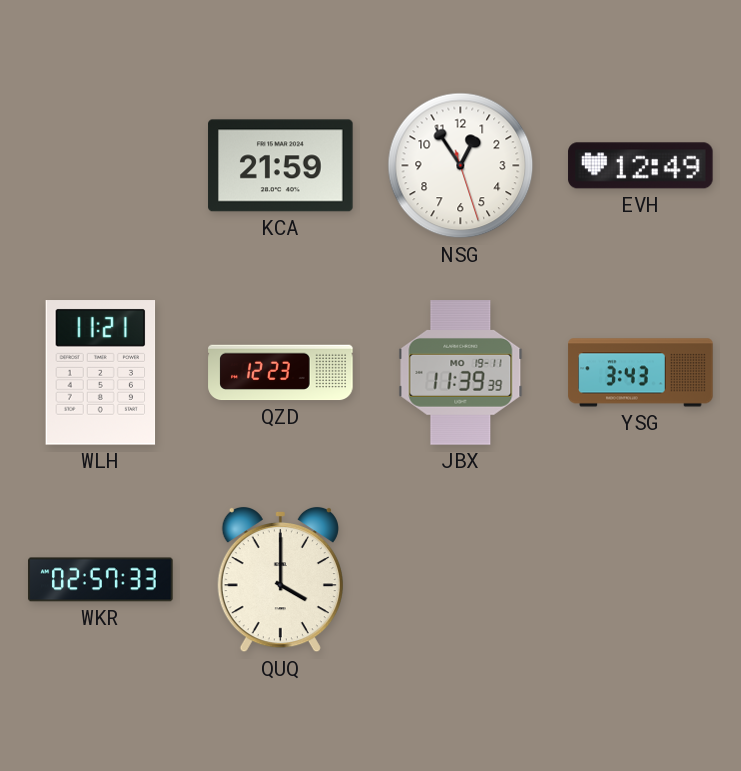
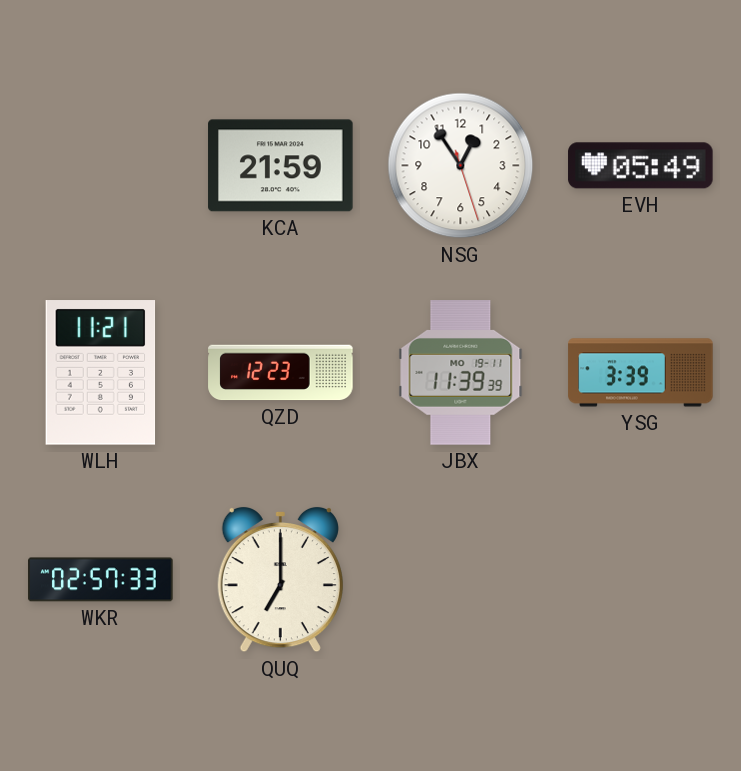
EVH: 12:49 -> 05:49
YSG: 3:43 -> 3:39
QUQ: 4:00 -> 7:00
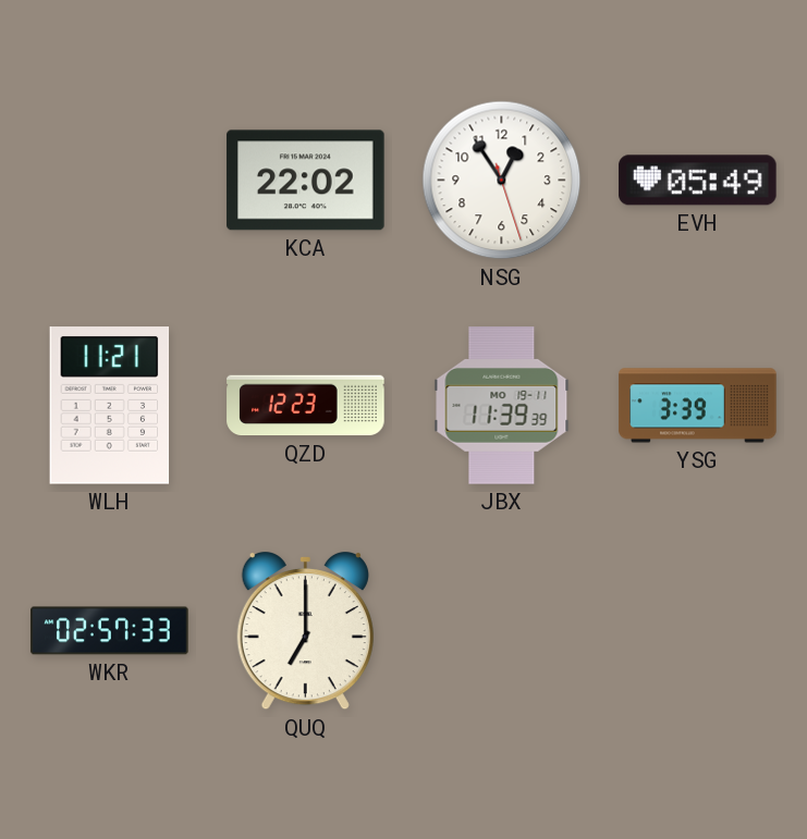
KCA: 21:59 -> 22:02
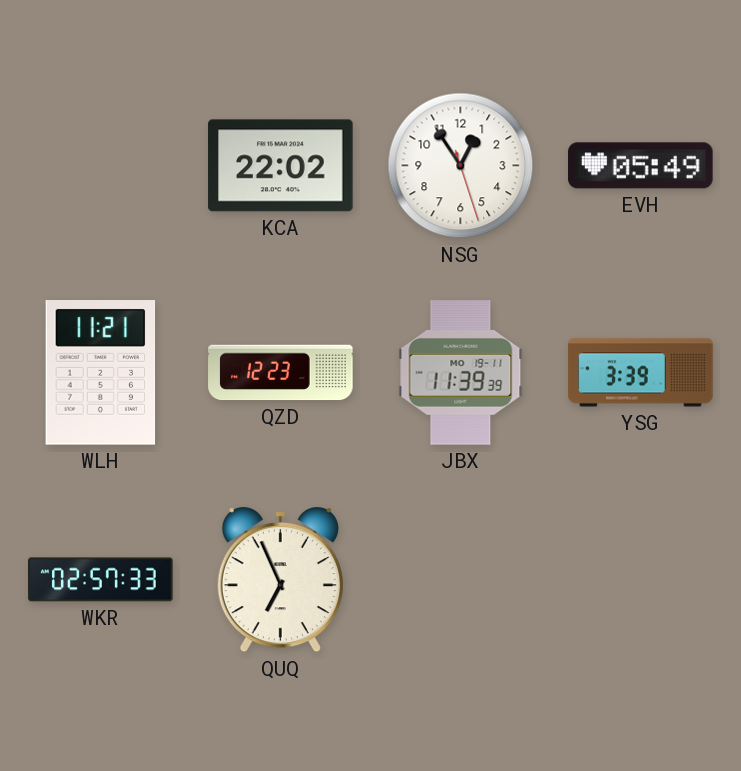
QUQ: 7:00 -> 6:56
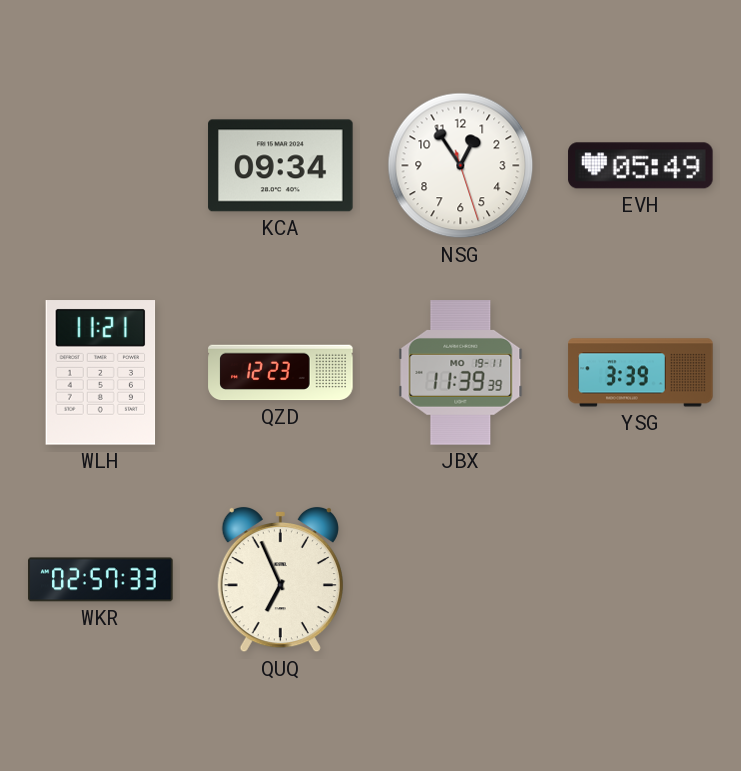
KCA: 22:02 -> 09:34
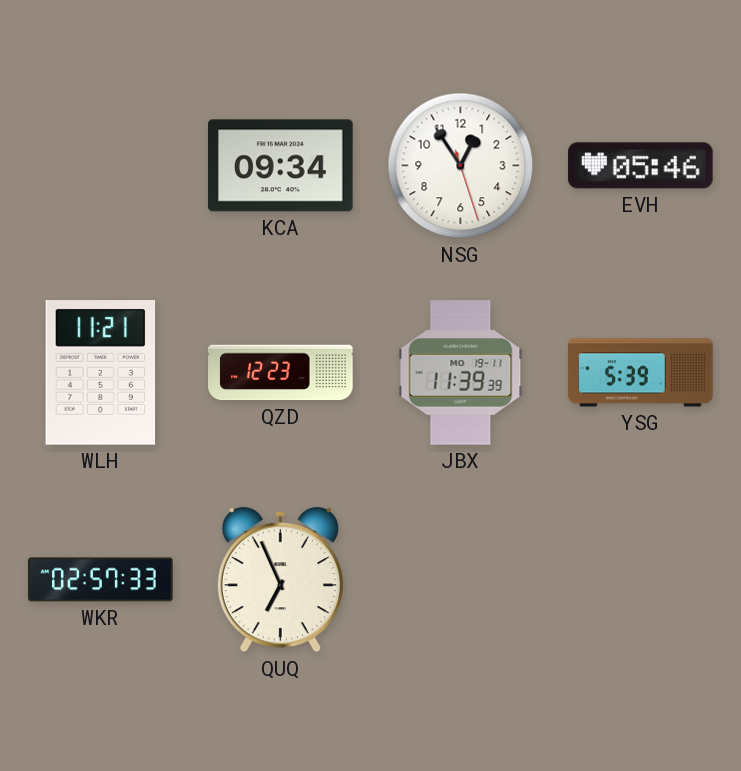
EVH: 05:49 -> 05:46
YSG: 3:39 -> 5:39
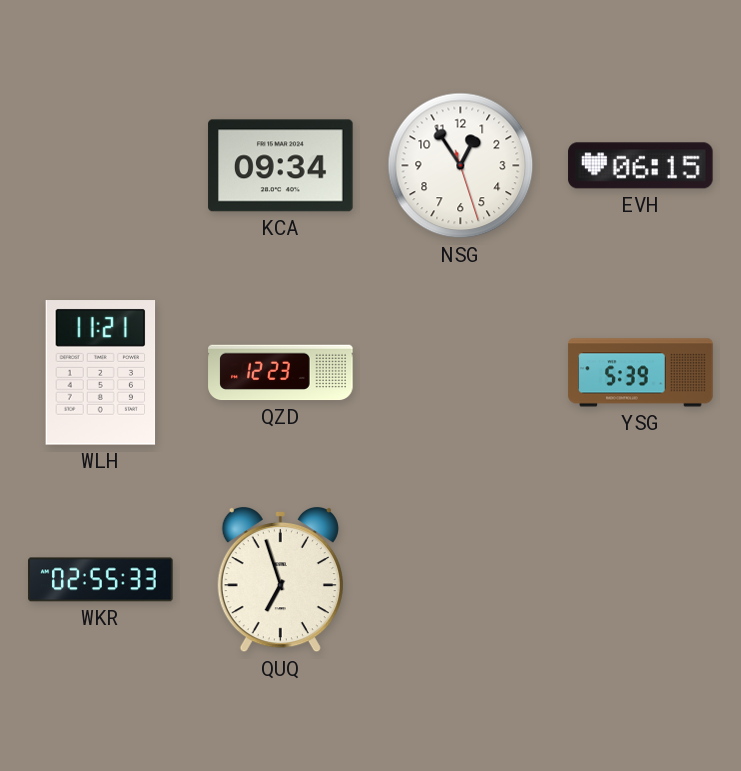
EVH: 05:46 -> 06:15
JBX: 11:39 -> none
WKR: 02:57 -> 02:55
QUQ: 6:56 -> 6:57
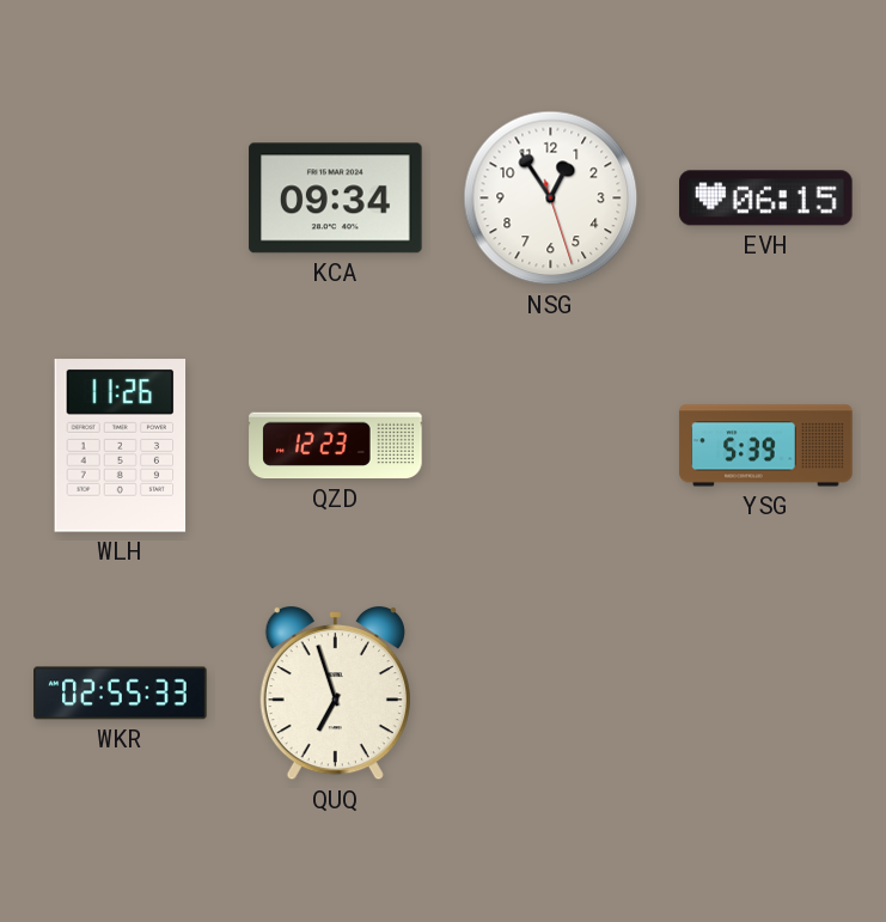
WLH: 11:21 -> 11:26
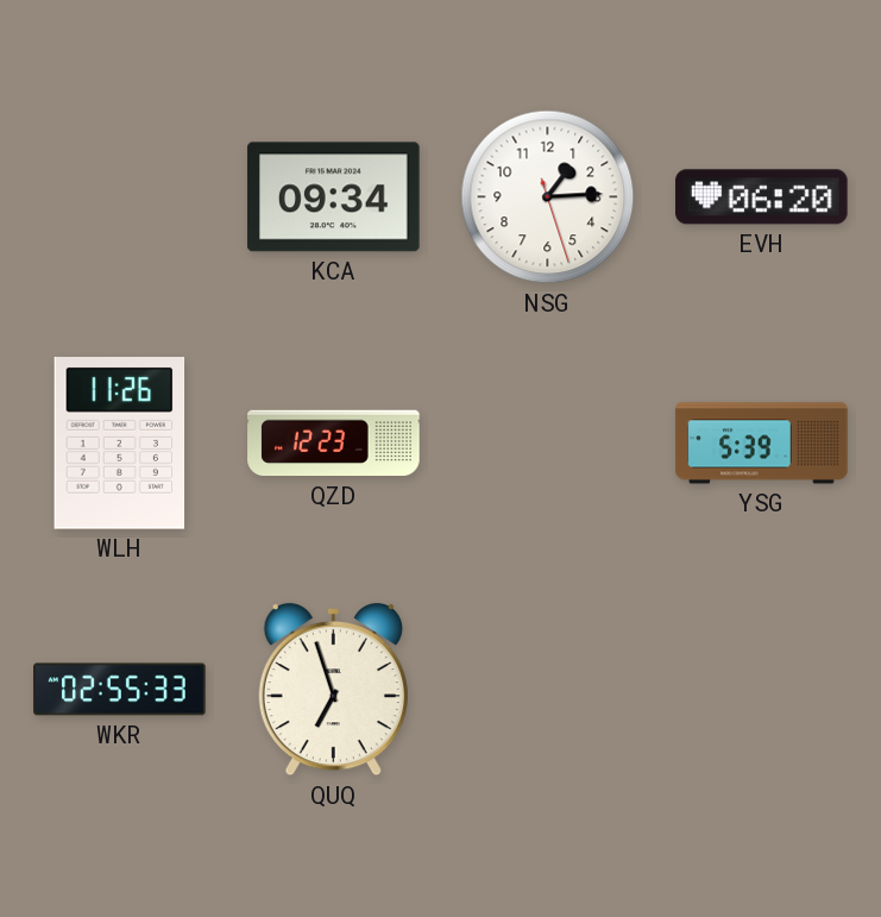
NSG: 12:54 -> 1:14
EVH: 06:15 -> 06:20
